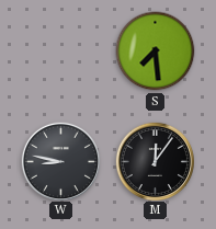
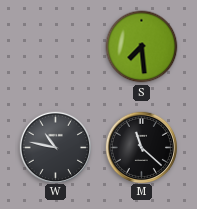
W: 8:47 -> 10:47
M: 12:06 -> 11:22
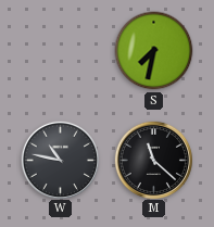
S: 7:29 -> 7:32
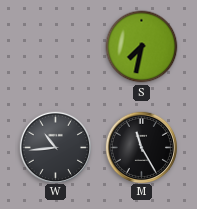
W: 10:47 -> 10:44
M: 11:22 -> 11:25
